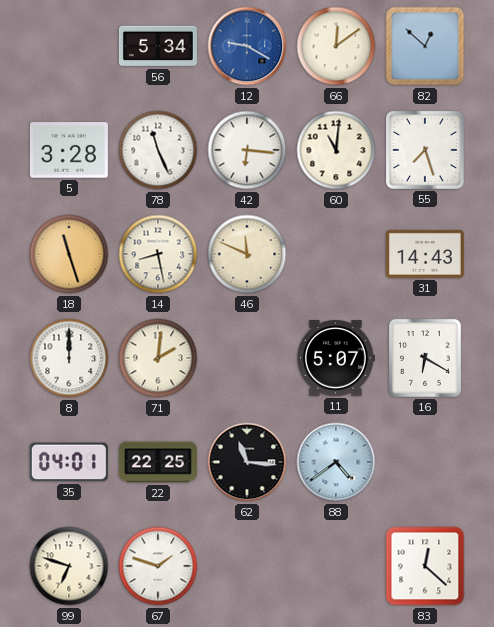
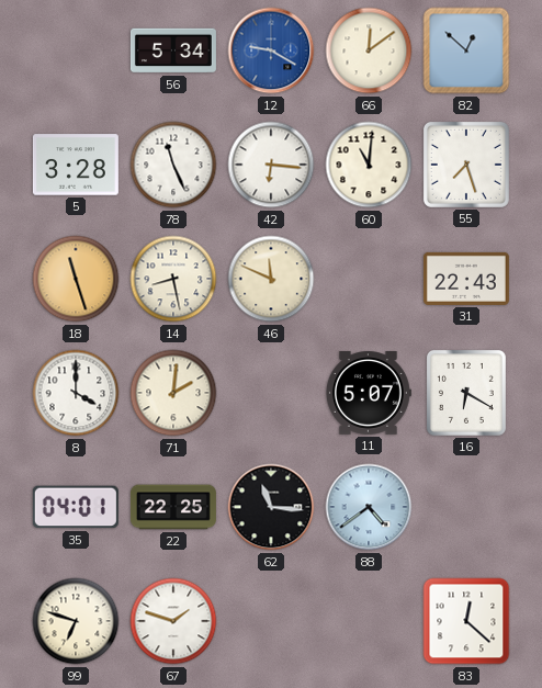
31: 14:43 -> 22:43
8: 12:00 -> 4:00
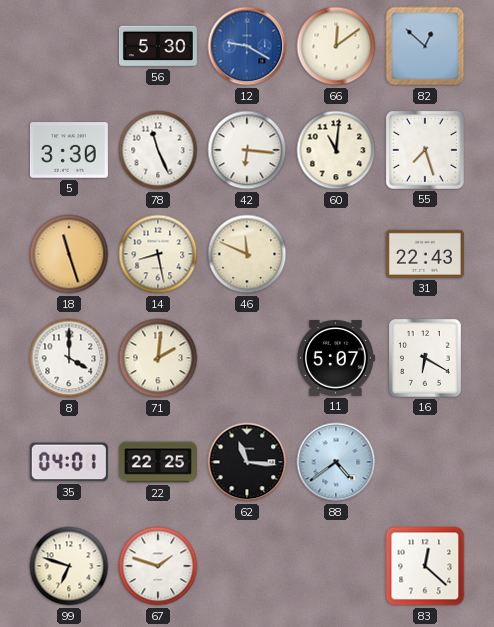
56: 5:34 -> 5:30
5: 3:28 -> 3:30
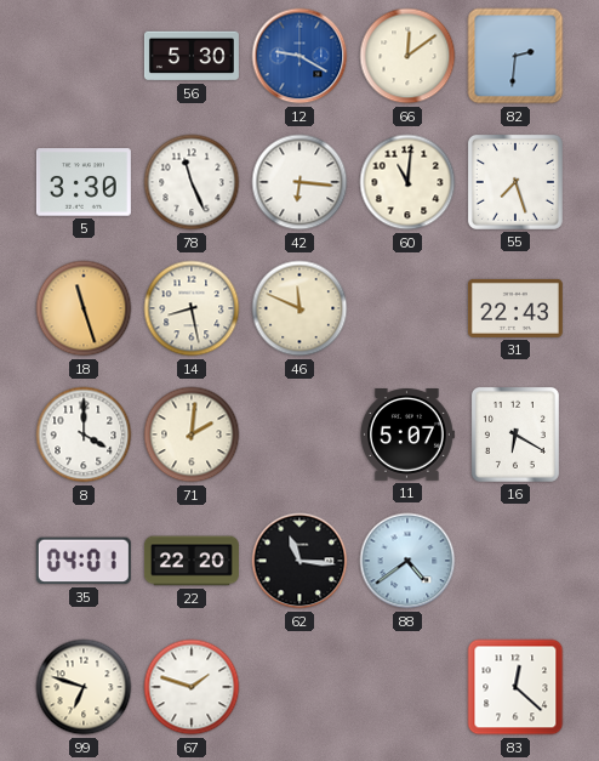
82: 12:52 -> 2:31
22: 22:25 -> 22:20
